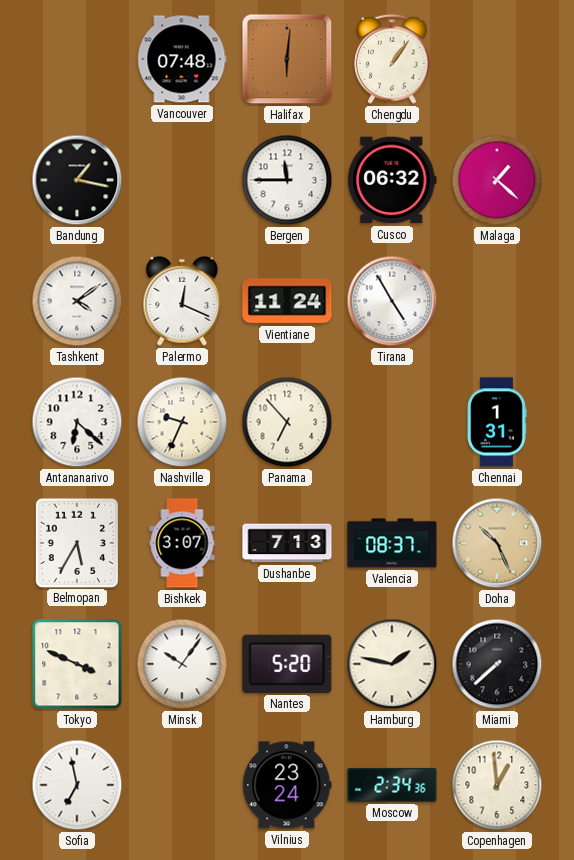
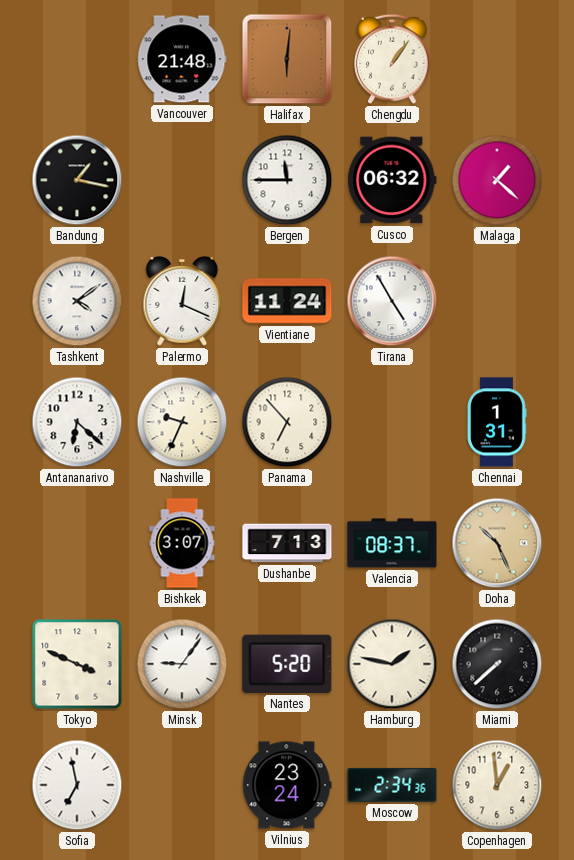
Vancouver: 07:48 -> 21:48
Belmopan: 5:35 -> none
Minsk: 10:06 -> 9:06
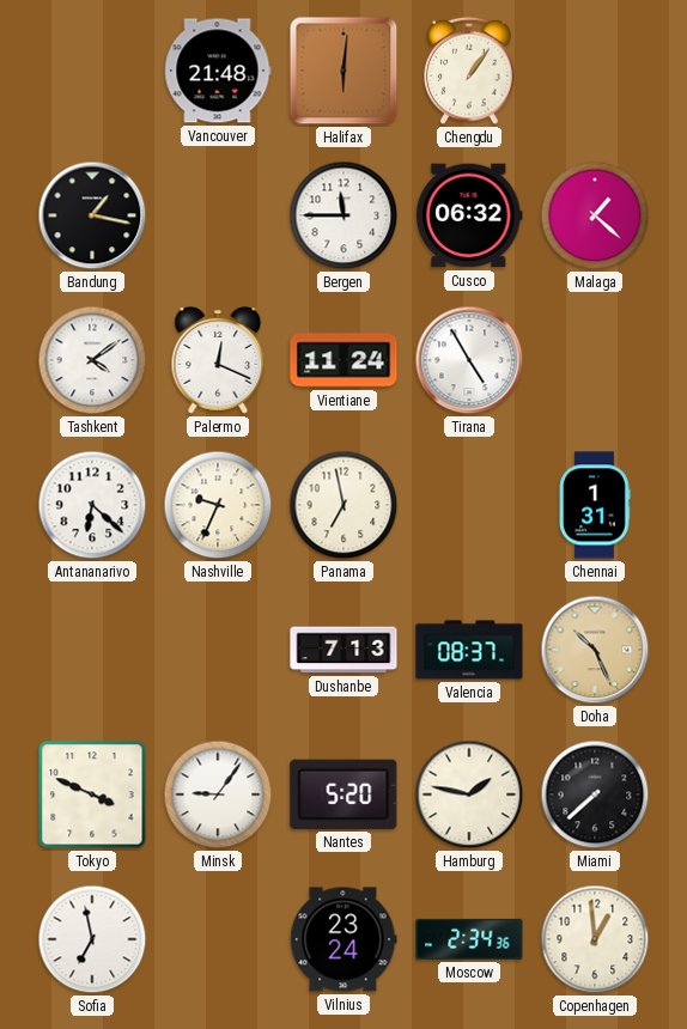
Panama: 6:53 -> 6:58
Bishkek: 3:07 -> none
